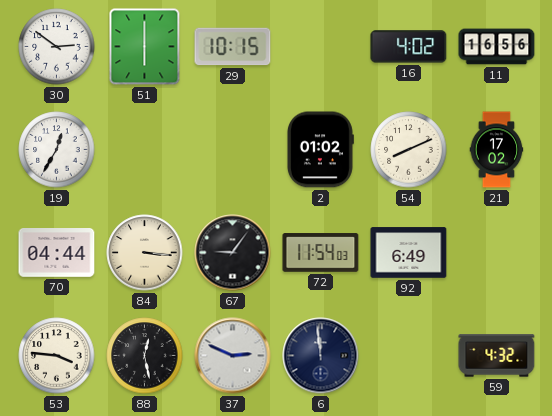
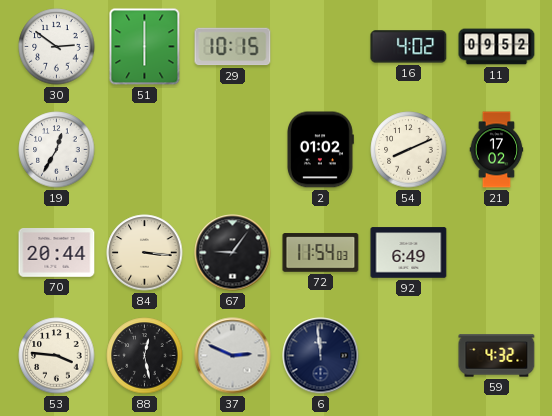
11: 16:56 -> 09:52
70: 04:44 -> 20:44
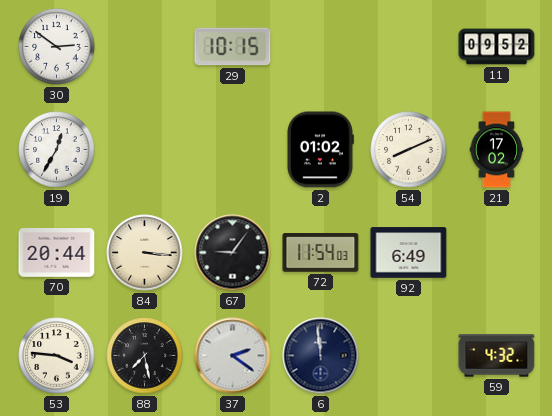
51: 6:00 -> none
16: 4:02 -> none
88: 12:28 -> 7:28
37: 2:49 -> 2:21
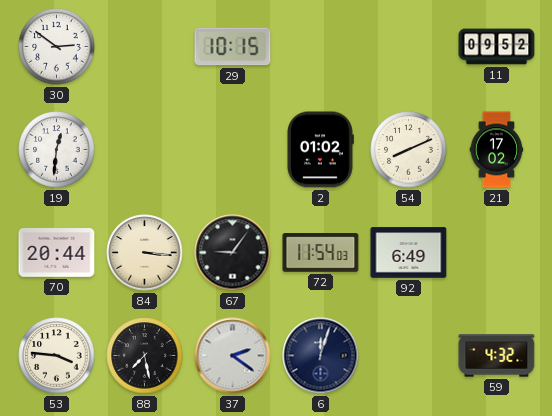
19: 12:35 -> 12:31
6: 11:59 -> 12:03
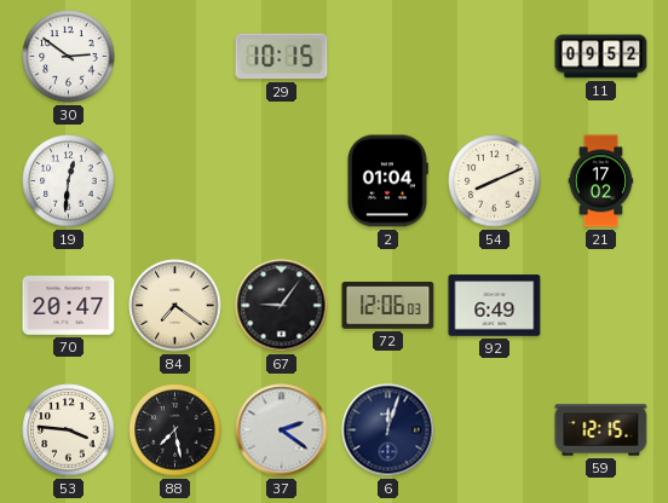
2: 01:02 -> 01:04
70: 20:44 -> 20:47
84: 3:16 -> 7:21
72: 11:54 -> 12:06
59: 4:32 -> 12:15
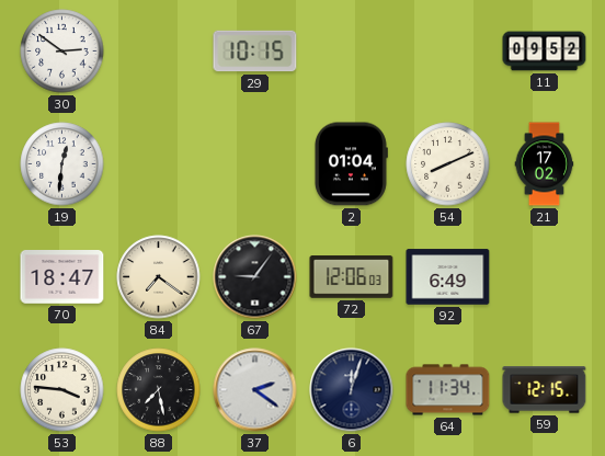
70: 20:47 -> 18:47
64: none -> 11:34
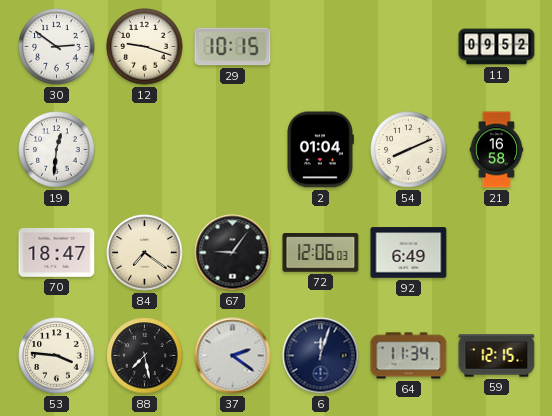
12: none -> 9:18
21: 17:02 -> 16:58
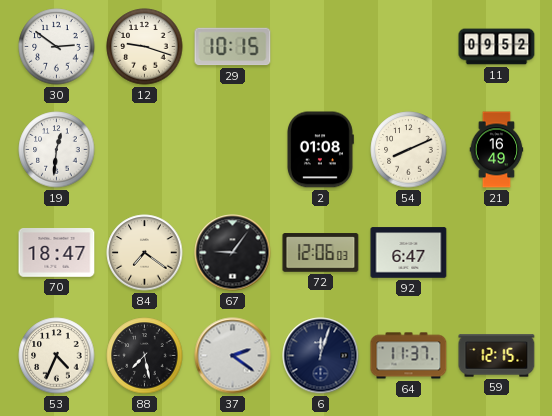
2: 01:04 -> 01:08
21: 16:58 -> 16:49
92: 6:49 -> 6:47
53: 3:46 -> 4:34
64: 11:34 -> 11:37
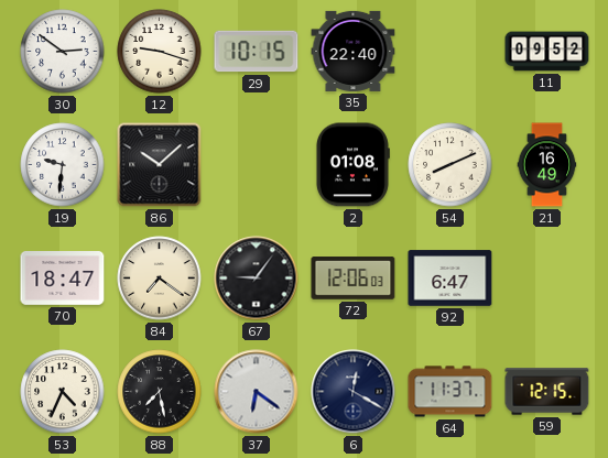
35: none -> 22:40
19: 12:31 -> 9:31
86: none -> 10:08
37: 2:21 -> 6:21
6: 12:03 -> 12:20
